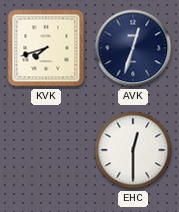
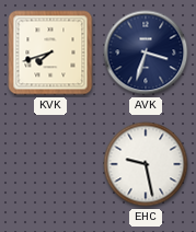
AVK: 12:33 -> 3:33
EHC: 12:30 -> 9:28
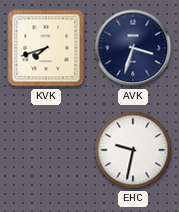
EHC: 9:28 -> 9:32
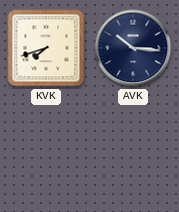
AVK: 3:33 -> 10:16
EHC: 9:32 -> none
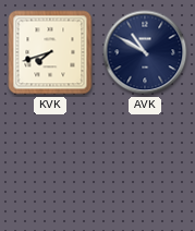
AVK: 10:16 -> 10:50
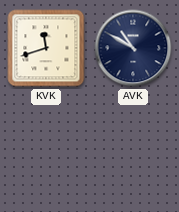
KVK: 7:42 -> 11:42
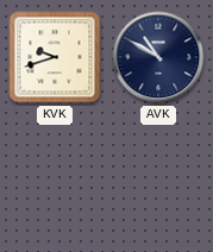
KVK: 11:42 -> 9:42
